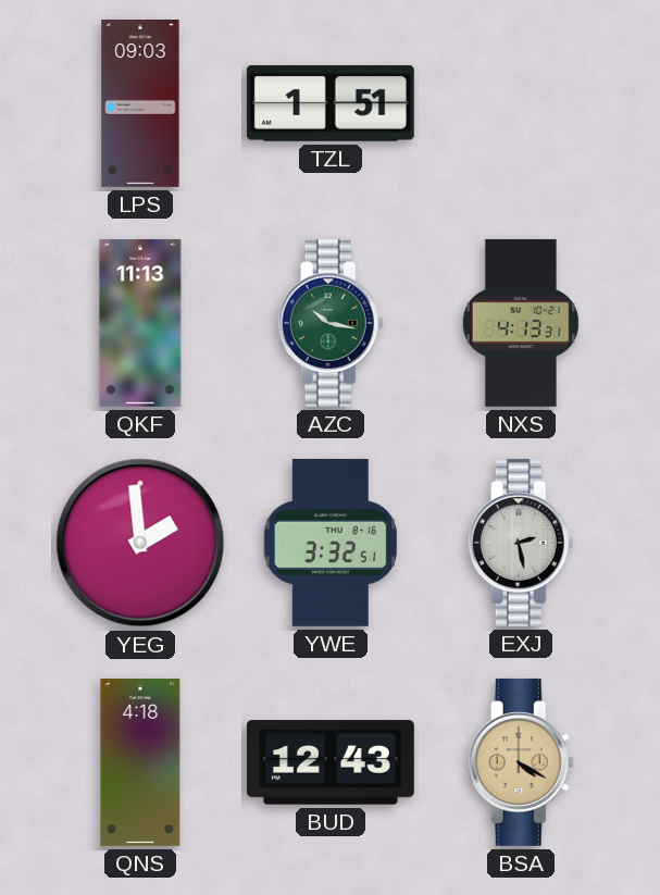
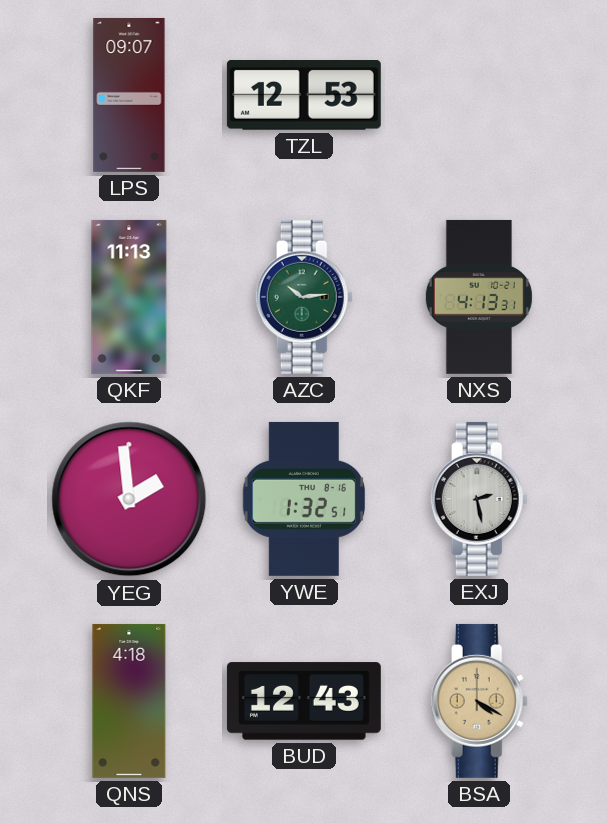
LPS: 09:03 -> 09:07
TZL: 1:51 -> 12:53
AZC: 10:17 -> 10:14
YWE: 3:32 -> 1:32
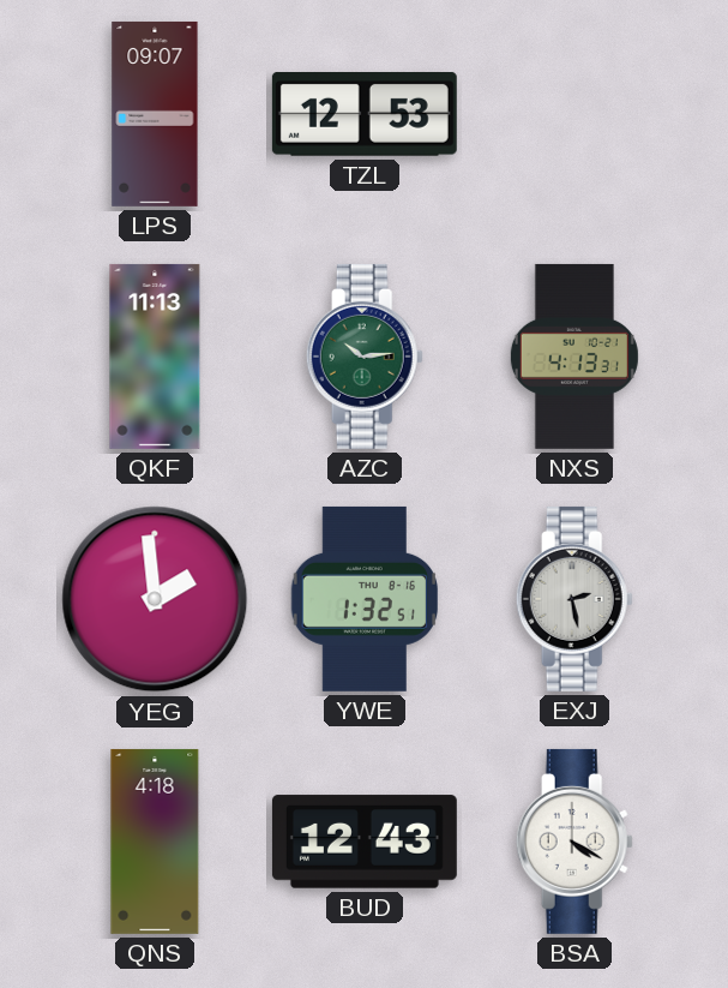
BSA dial: champagne -> white
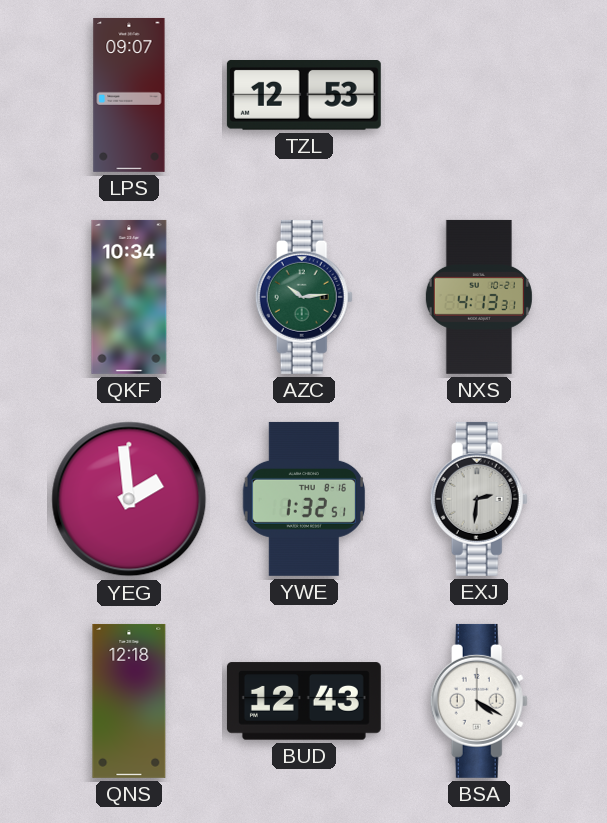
QKF: 11:13 -> 10:34
EXJ: 2:28 -> 2:31
QNS: 4:18 -> 12:18
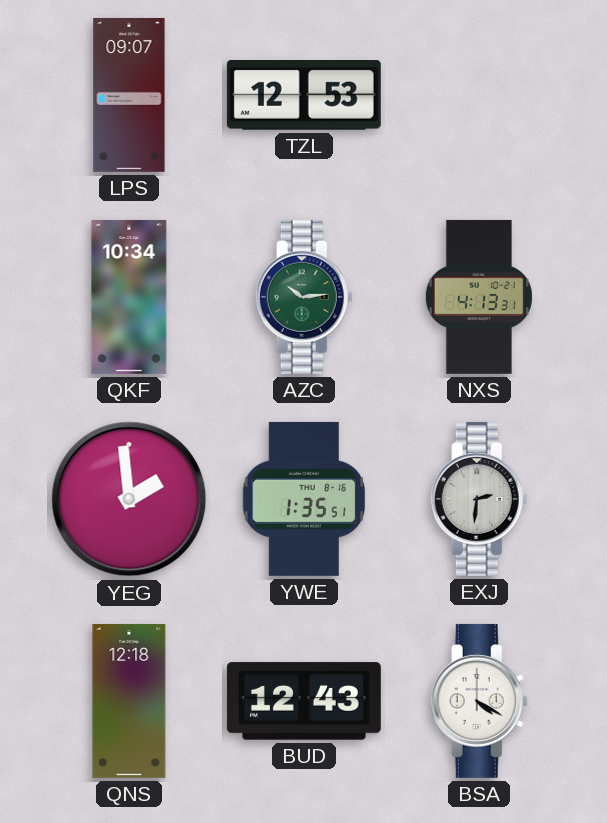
YWE: 1:32 -> 1:35
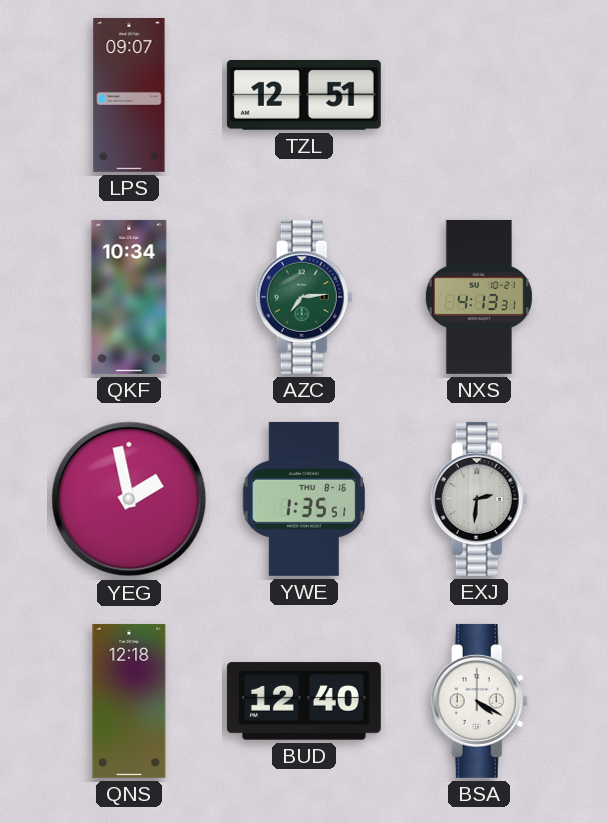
TZL: 12:53 -> 12:51
AZC: 10:14 -> 7:14
YEG: 1:59 -> 1:58
BUD: 12:43 -> 12:40
